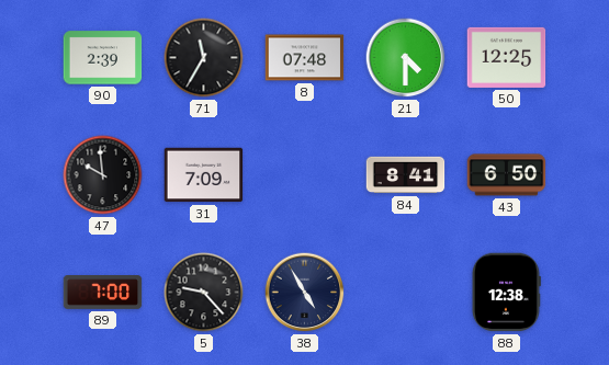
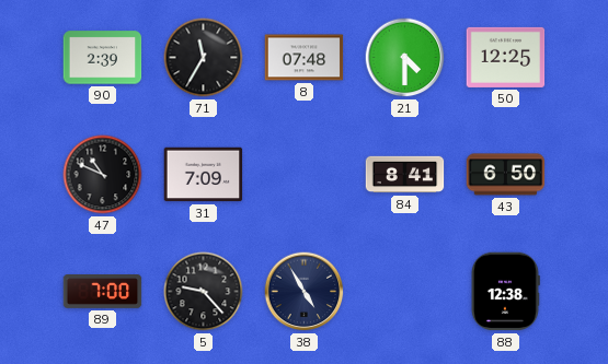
47: 9:59 -> 10:49
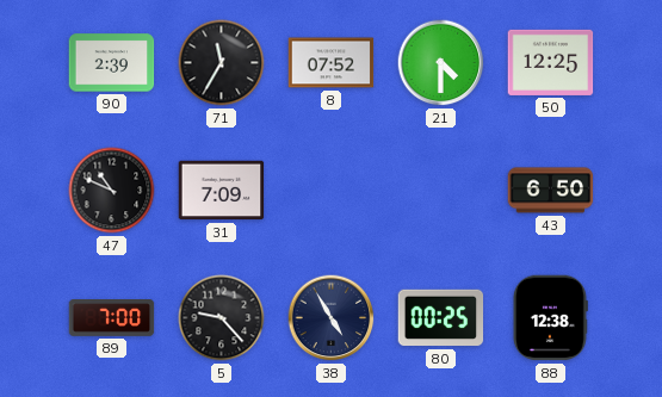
8: 07:48 -> 07:52
84: 8:41 -> none
80: none -> 00:25
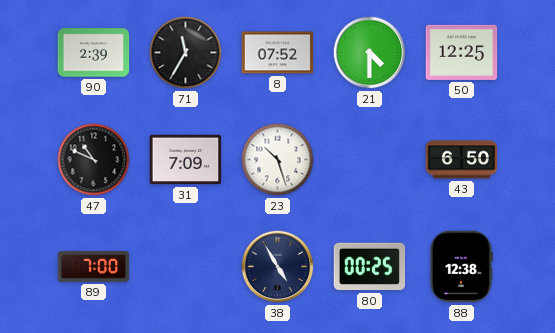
23: none -> 10:27
5: 9:23 -> none
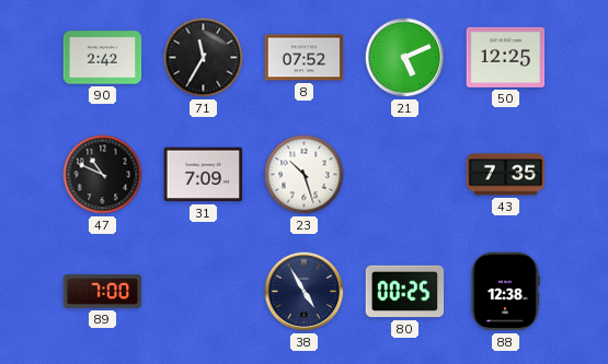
90: 2:39 -> 2:42
21: 4:30 -> 5:11
43: 6:50 -> 7:35
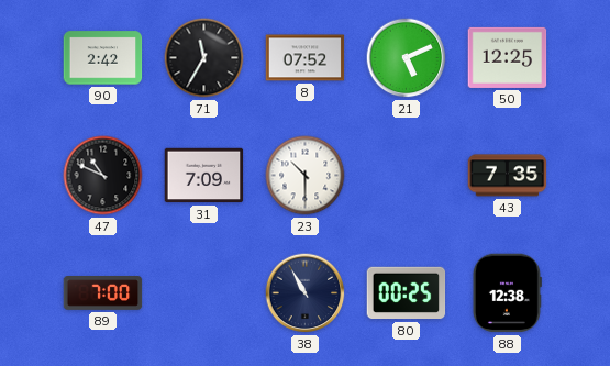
23: 10:27 -> 10:30
38: 4:55 -> 10:55
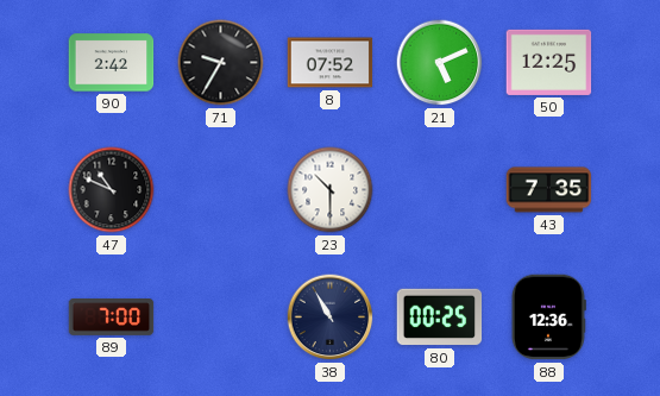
71: 11:35 -> 9:35
31: 7:09 -> none
88: 12:38 -> 12:36
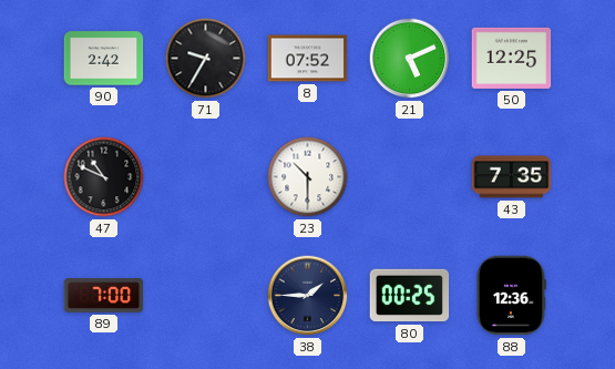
38: 10:55 -> 1:45
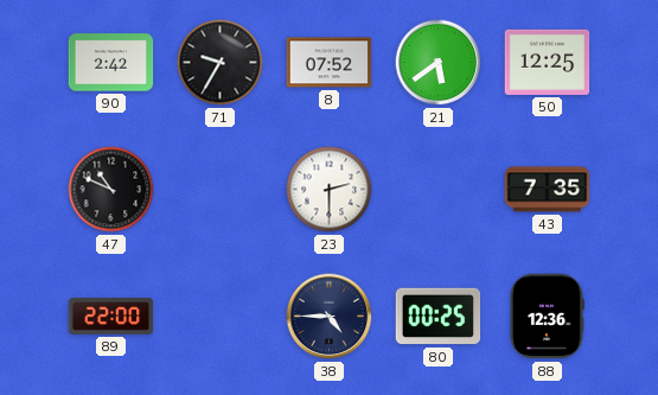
21: 5:11 -> 5:39
23: 10:30 -> 2:30
89: 7:00 -> 22:00
38: 1:45 -> 4:45
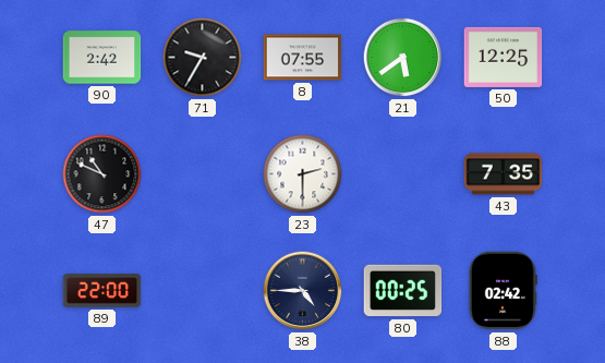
8: 07:52 -> 07:55
88: 12:36 -> 02:42
